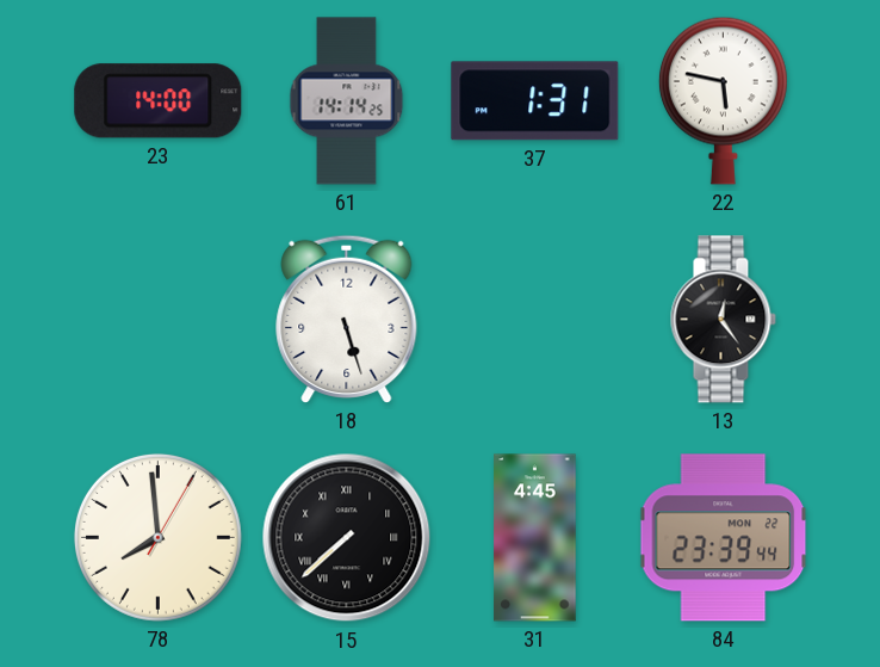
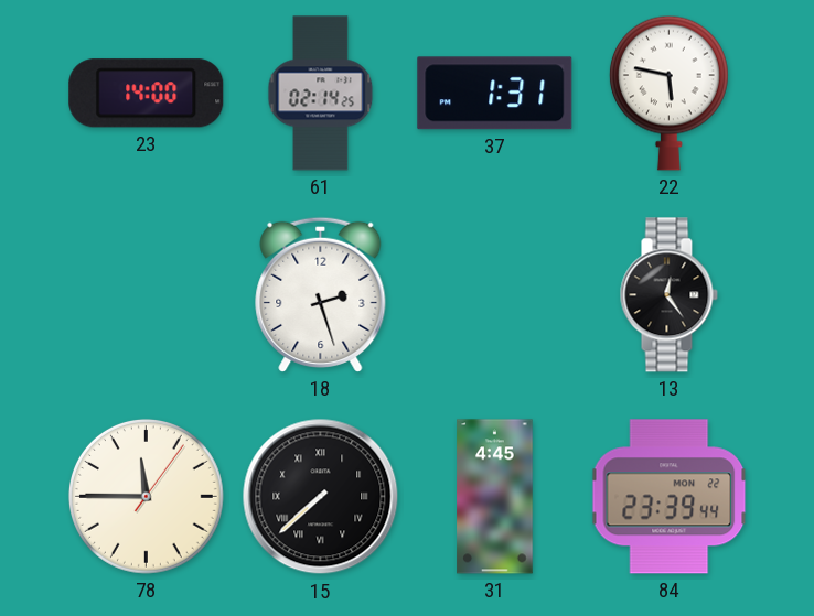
61: 14:14 -> 02:14
18: 5:27 -> 2:27
78: 7:59 -> 11:45
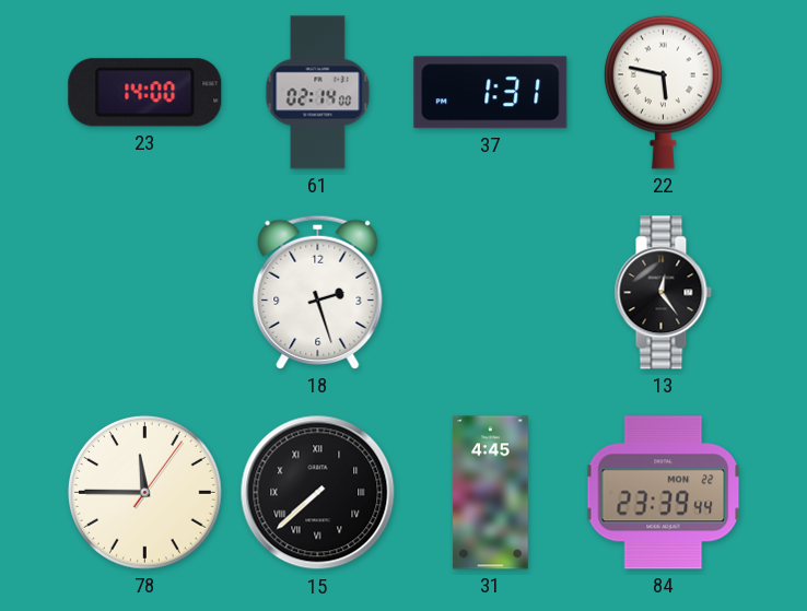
61: 02:14:25 -> 02:14:00
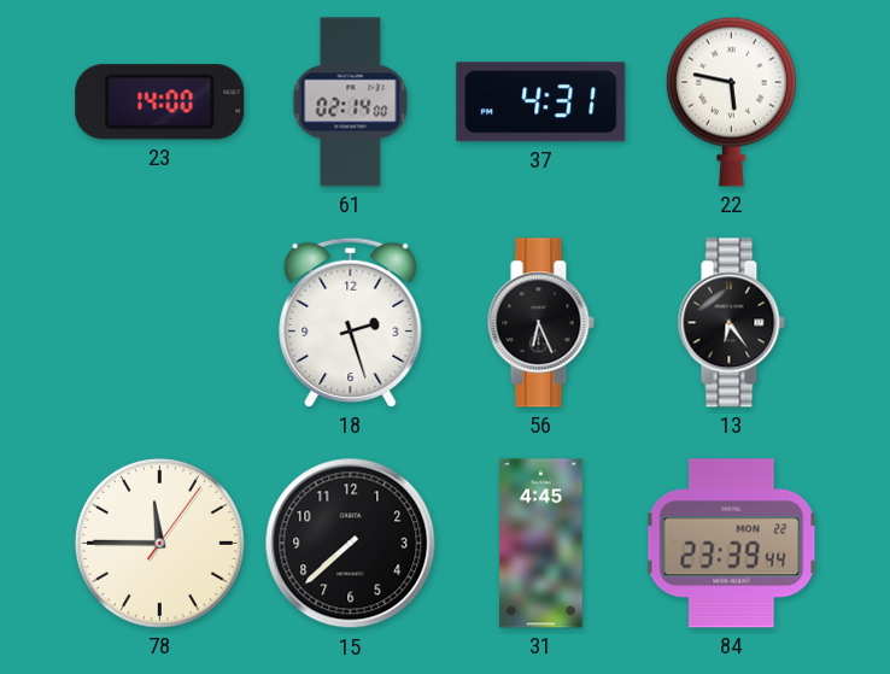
37: 1:31 -> 4:31
56: none -> 6:26
13: 12:24 -> 6:24
15 numerals: Roman -> Arabic
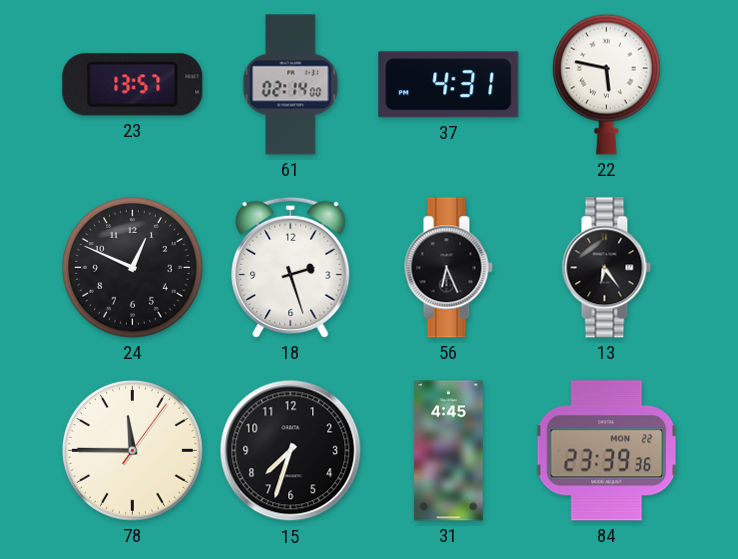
23: 14:00 -> 13:57
24: none -> 12:49
15: 7:38 -> 7:33
84: 23:39:44 -> 23:39:36
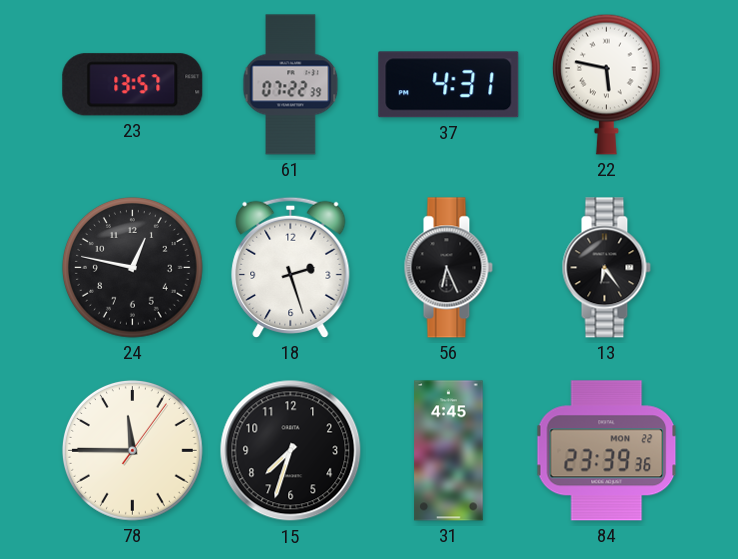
61: 02:14 -> 07:22
24: 12:49 -> 12:47
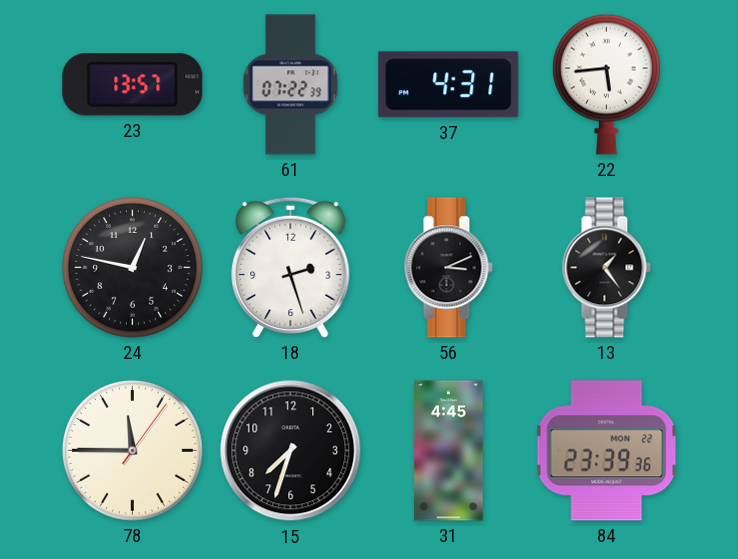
22: 5:47 -> 5:44
56: 6:26 -> 3:11
13: 6:24 -> 1:24
